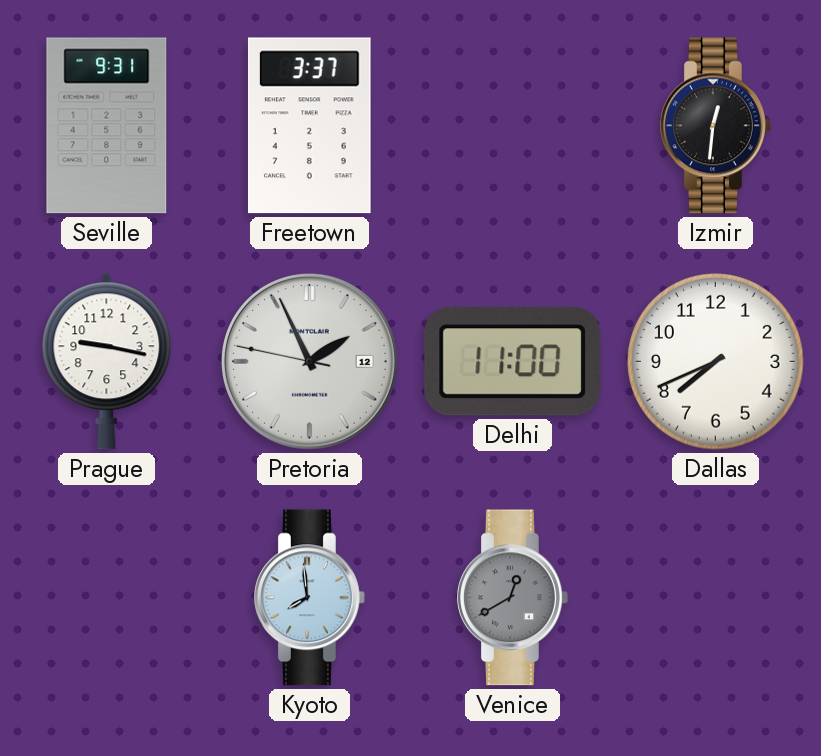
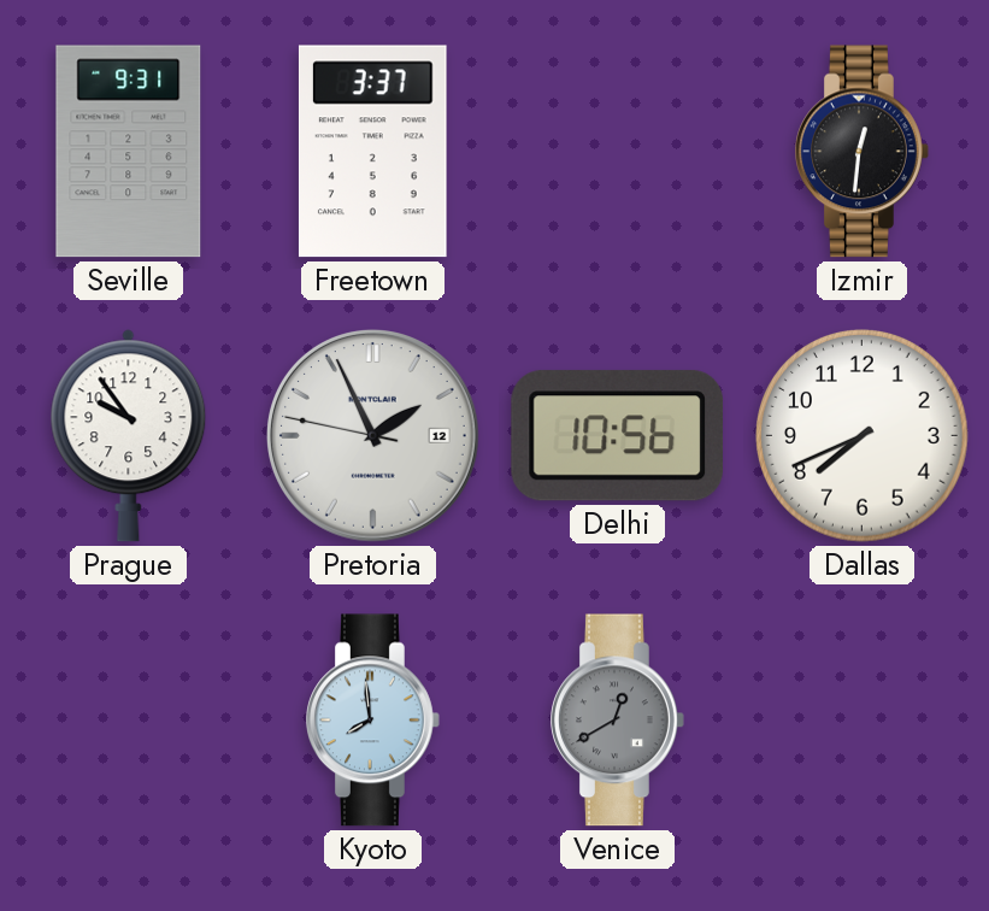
Prague: 9:17 -> 9:54
Delhi: 11:00 -> 10:56
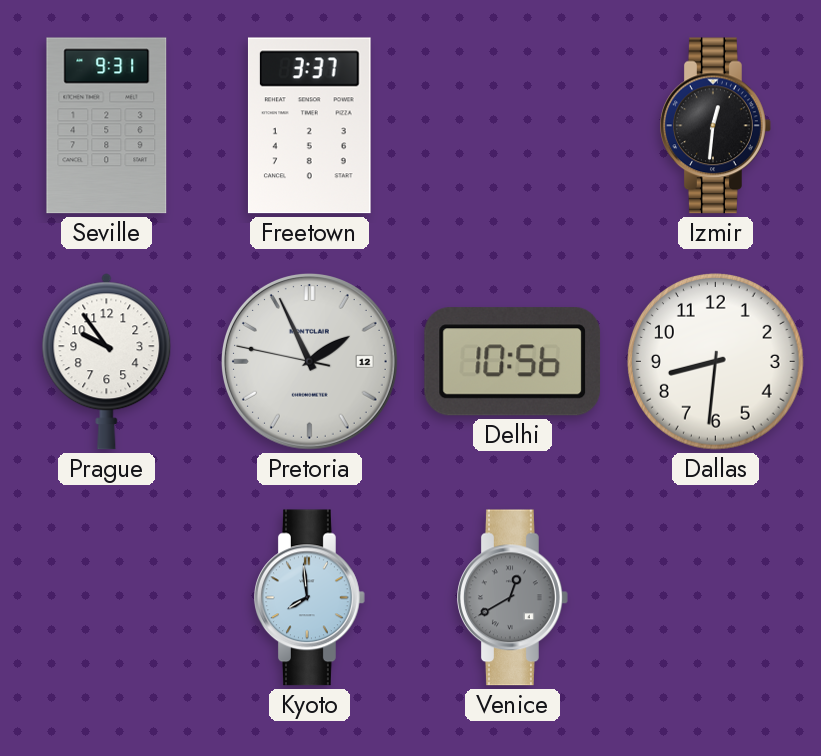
Dallas: 7:41 -> 8:31
